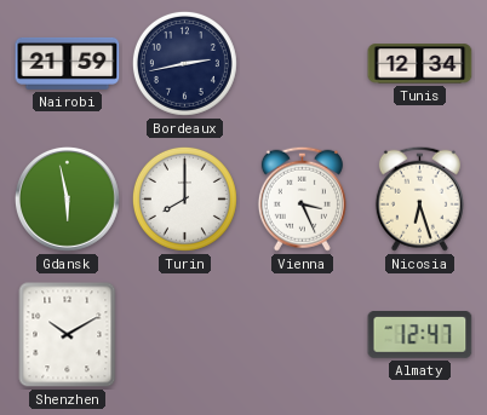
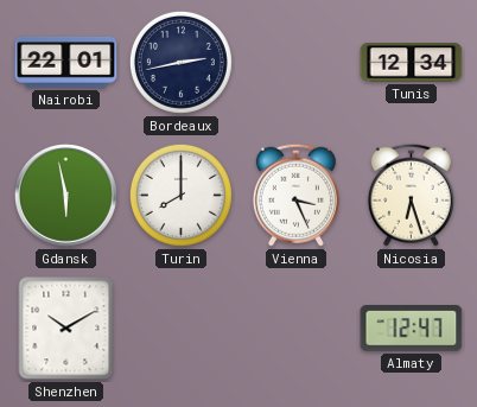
Nairobi: 21:59 -> 22:01
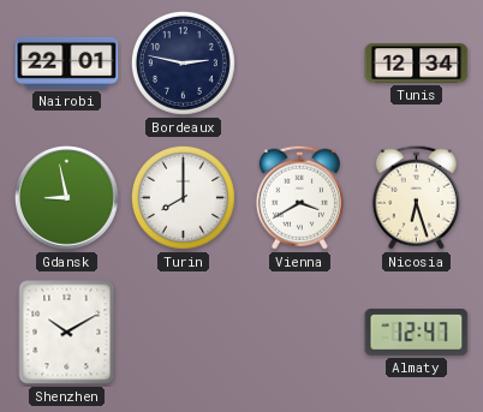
Bordeaux: 2:43 -> 2:47
Gdansk: 5:58 -> 8:58
Vienna: 3:26 -> 3:40
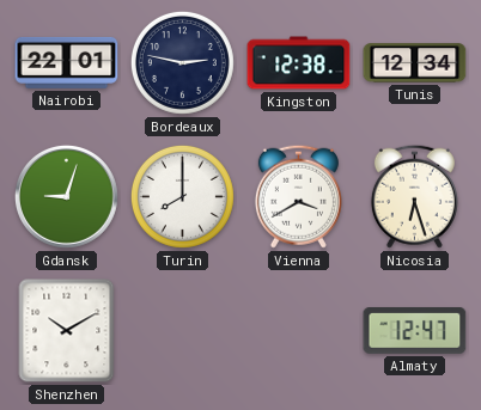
Kingston: none -> 12:38
Gdansk: 8:58 -> 9:03
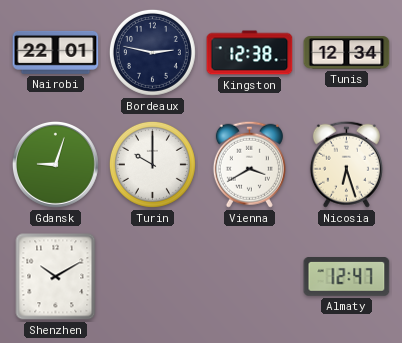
Turin: 8:00 -> 10:00
